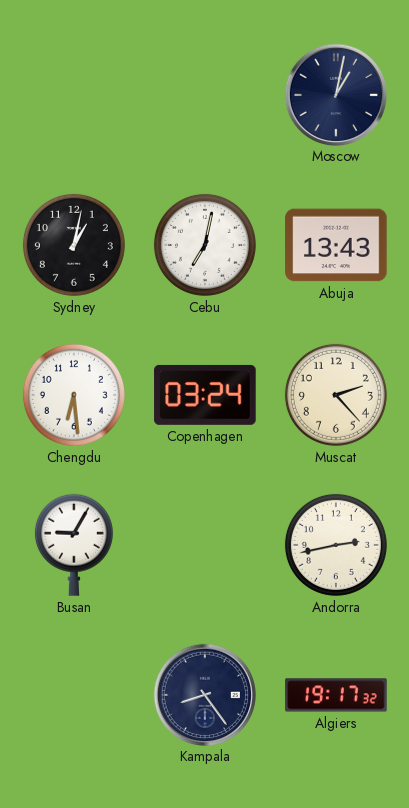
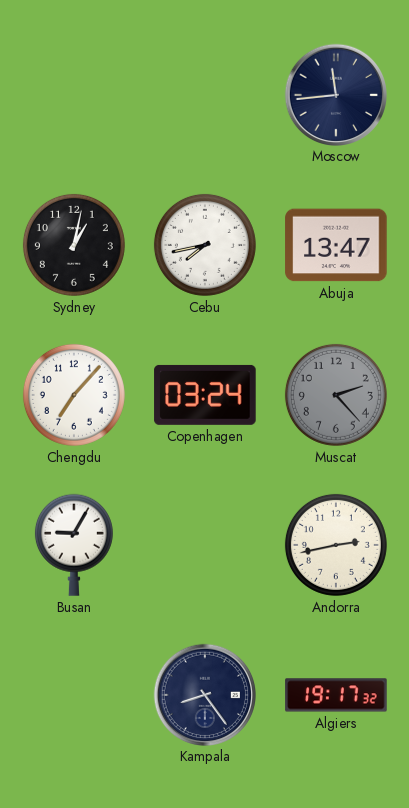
Moscow: 1:02 -> 11:44
Cebu: 7:02 -> 7:43
Abuja: 13:43 -> 13:47
Chengdu: 6:29 -> 7:07
Muscat dial: cream -> grey
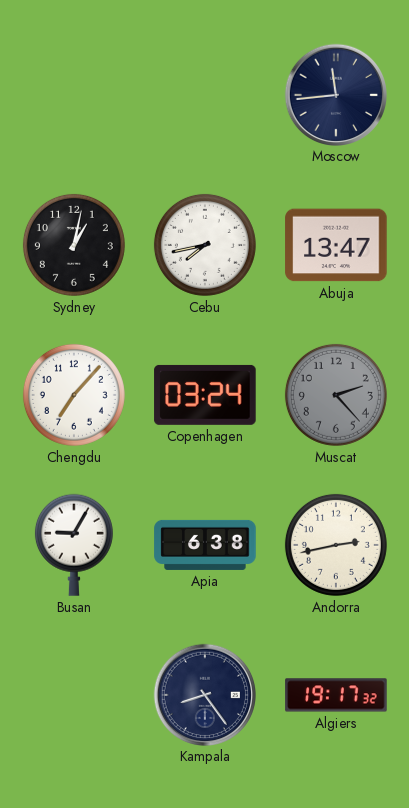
Apia: none -> 6:38
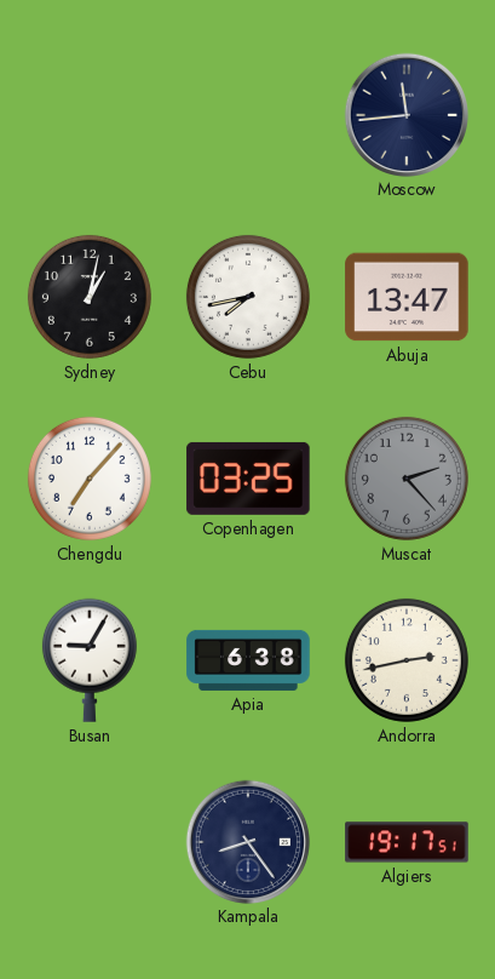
Copenhagen: 03:24 -> 03:25
Algiers: 19:17:32 -> 19:17:51
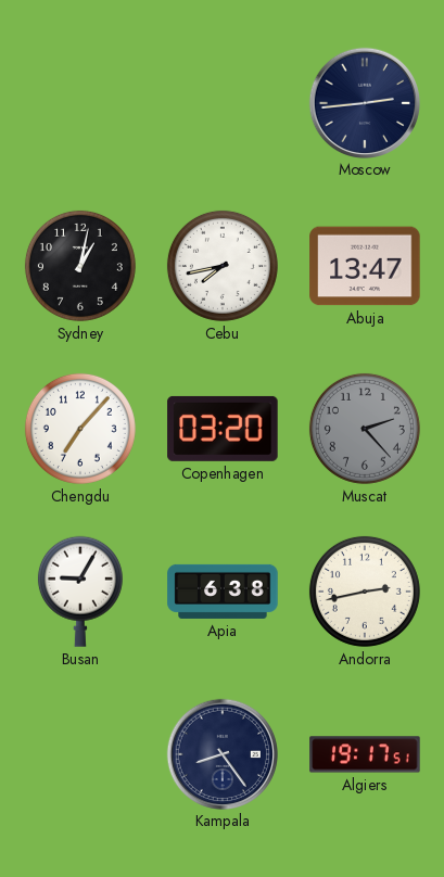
Moscow: 11:44 -> 2:44
Copenhagen: 03:25 -> 03:20
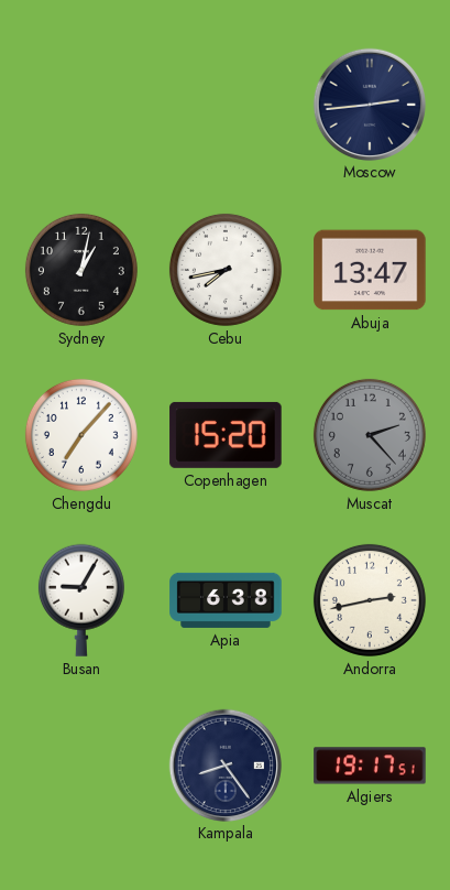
Copenhagen: 03:20 -> 15:20
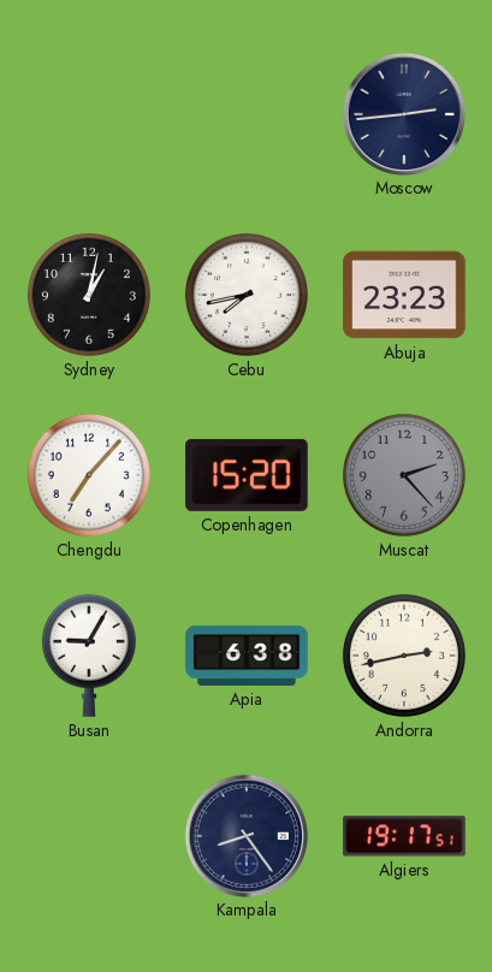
Abuja: 13:47 -> 23:23
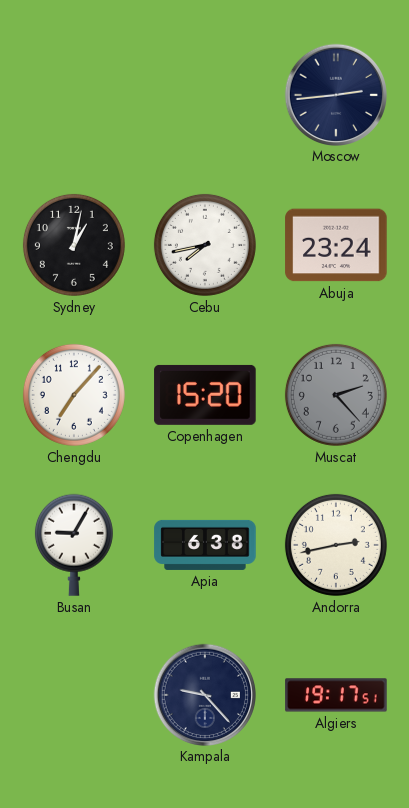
Abuja: 23:23 -> 23:24
Kampala: 8:24 -> 9:23
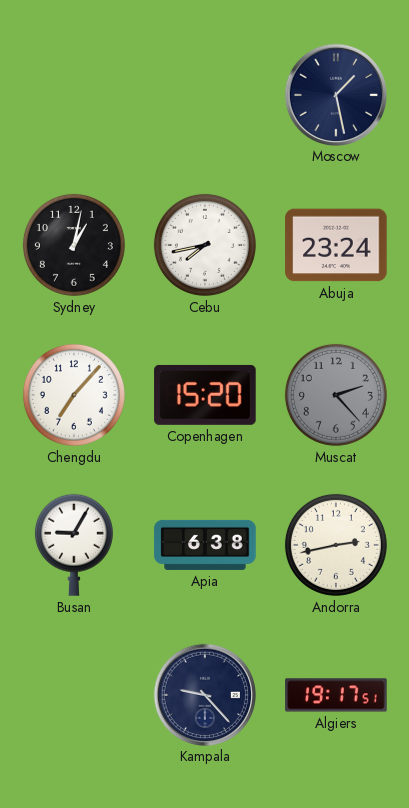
Moscow: 2:44 -> 1:28
